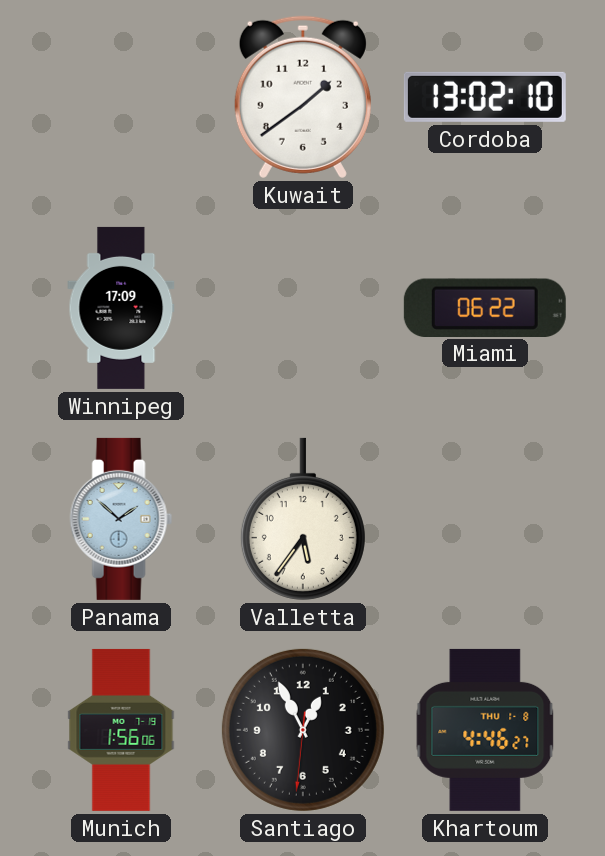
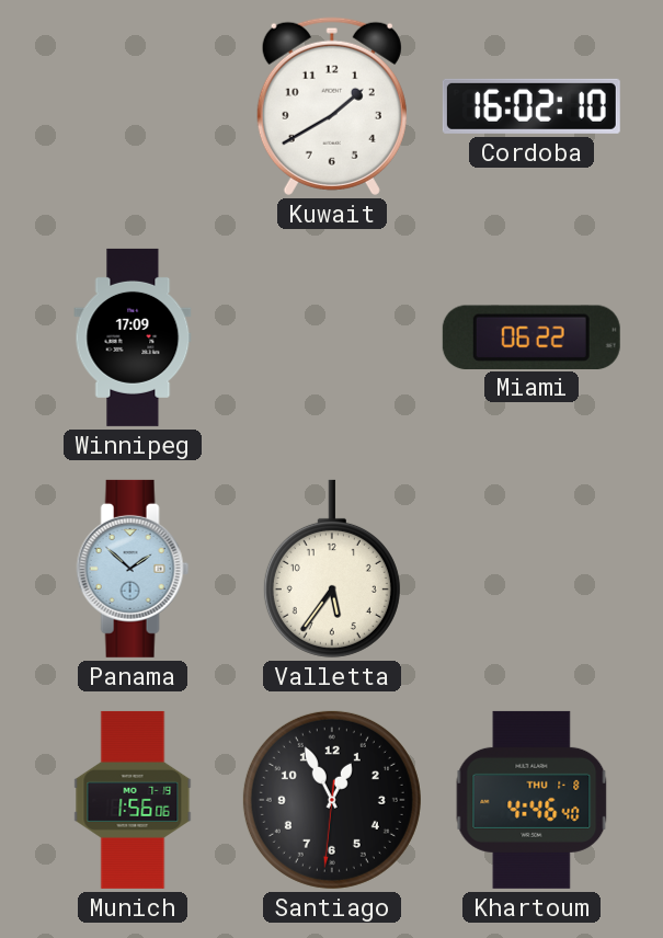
Kuwait: 1:39 -> 1:40
Cordoba: 13:02 -> 16:02
Khartoum: 4:46:27 -> 4:46:40
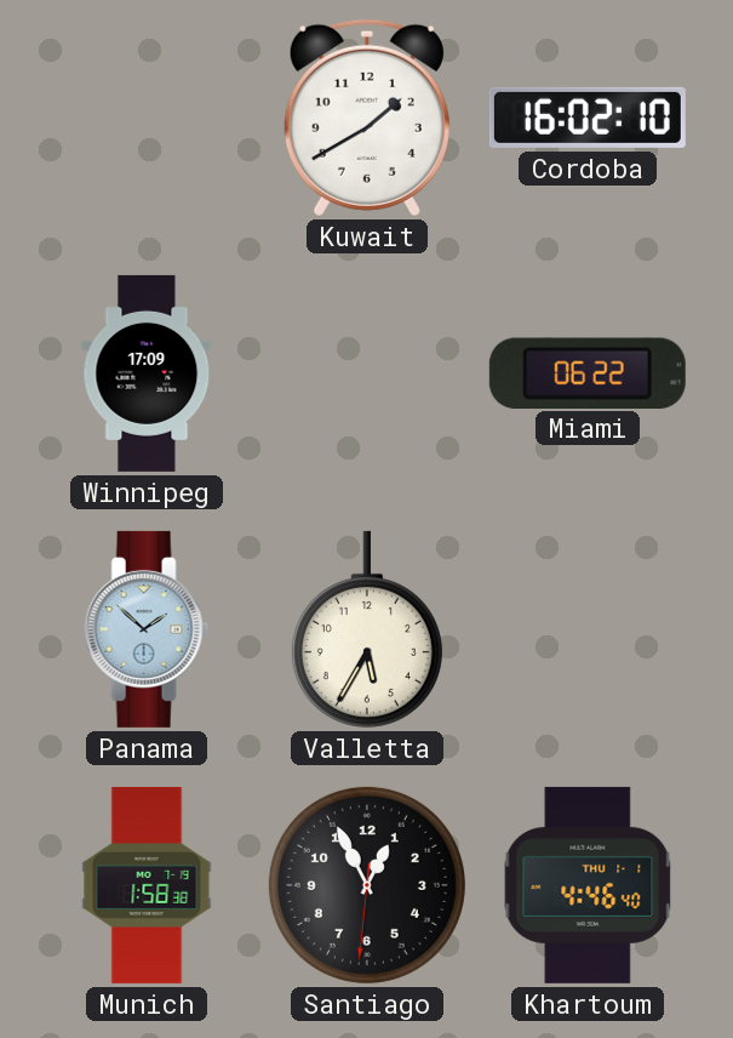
Valletta: 5:36 -> 5:35
Munich: 1:56 -> 1:58
Khartoum date: THU 1-8 -> THU 1-1
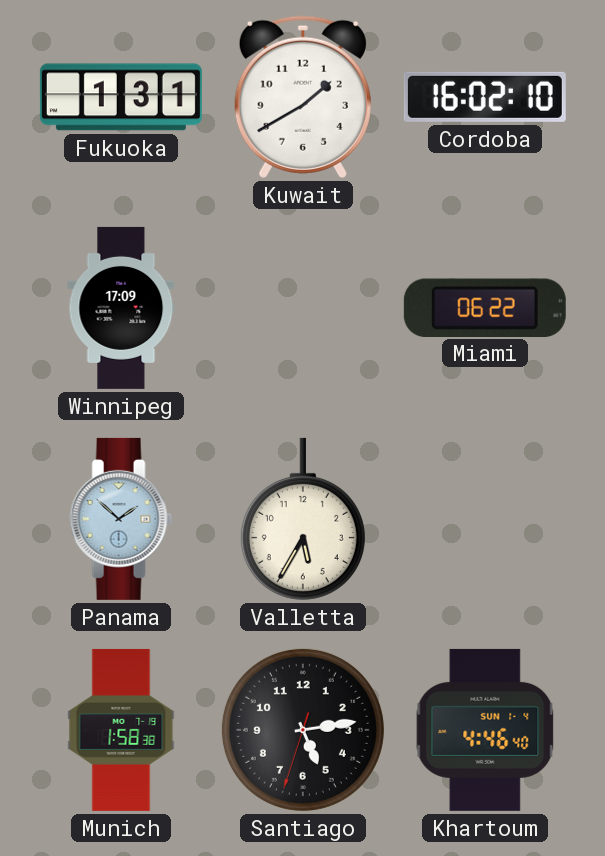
Fukuoka: none -> 1:31
Santiago: 12:55 -> 5:13
Khartoum date: THU 1-1 -> SUN 1-4
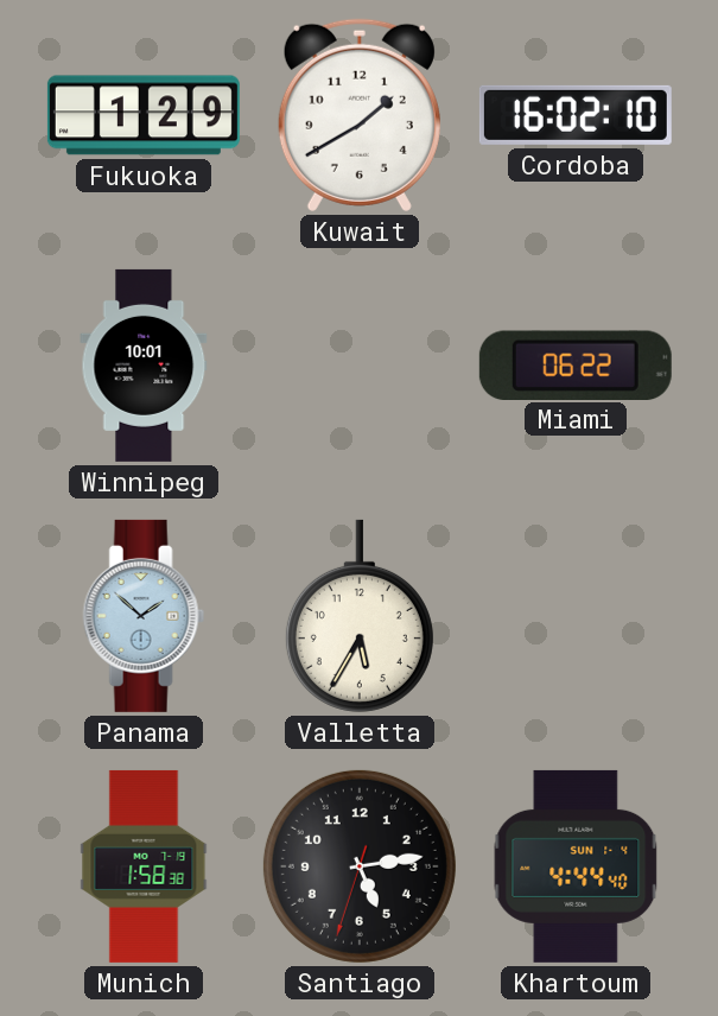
Fukuoka: 1:31 -> 1:29
Winnipeg: 17:09 -> 10:01
Khartoum: 4:46 -> 4:44
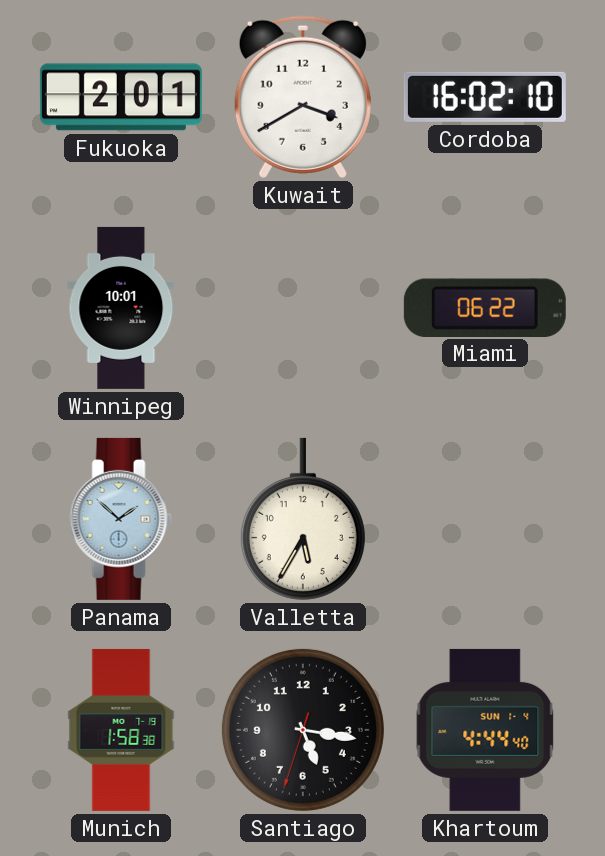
Fukuoka: 1:29 -> 2:01
Kuwait: 1:40 -> 3:40
Santiago: 5:13 -> 5:16
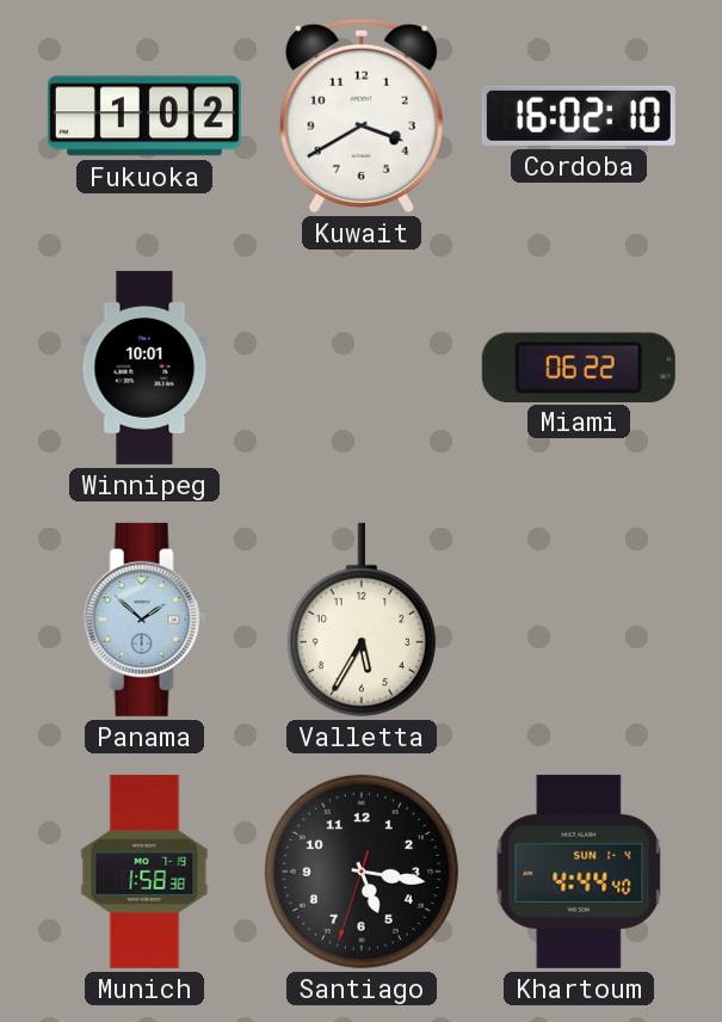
Fukuoka: 2:01 -> 1:02
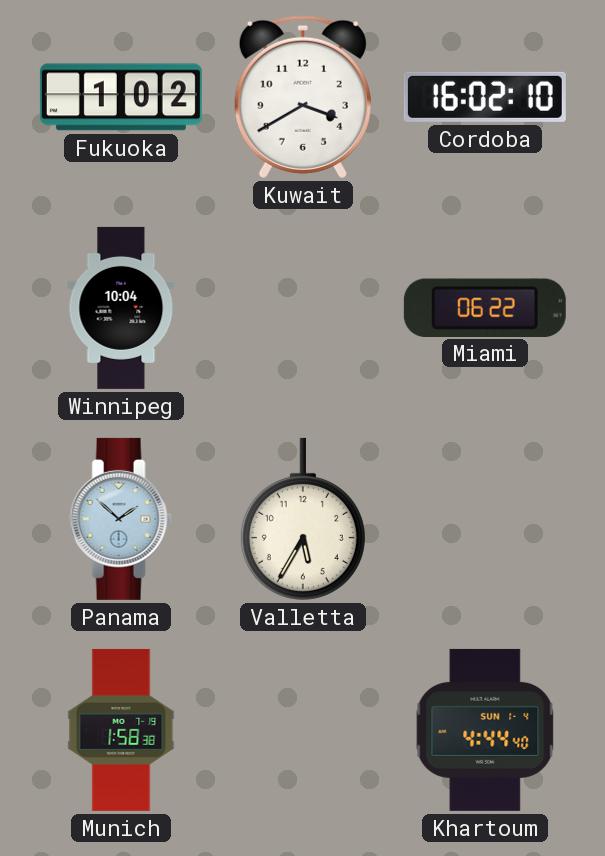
Winnipeg: 10:01 -> 10:04
Santiago: 5:16 -> none
